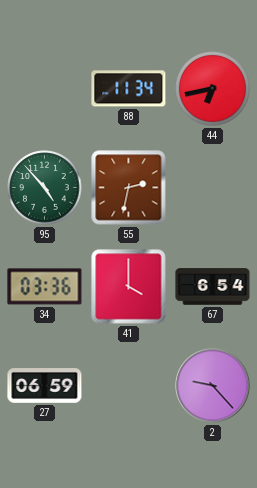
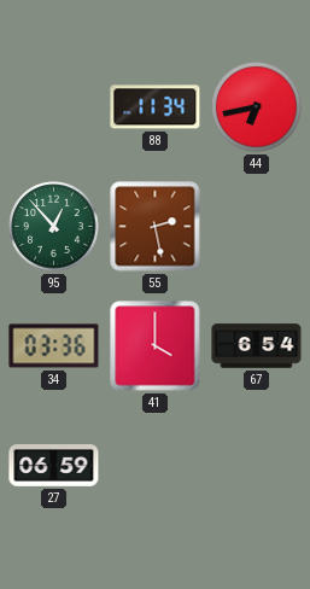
95: 4:53 -> 12:53
55: 2:32 -> 2:28
2: 9:23 -> none
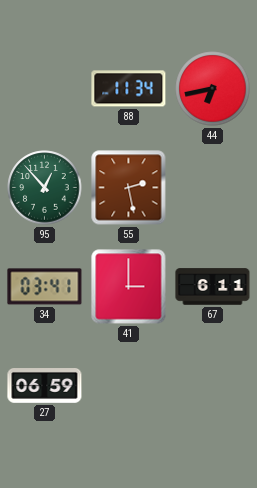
34: 03:36 -> 03:41
41: 4:00 -> 3:00
67: 6:54 -> 6:11
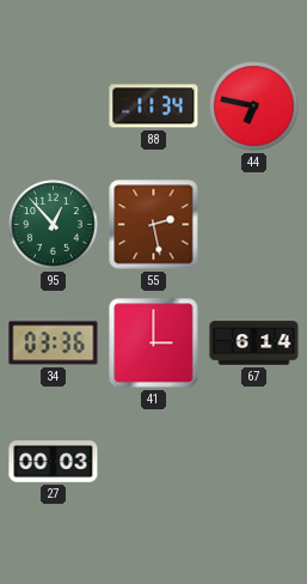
44: 6:43 -> 6:47
34: 03:41 -> 03:36
67: 6:11 -> 6:14
27: 06:59 -> 00:03
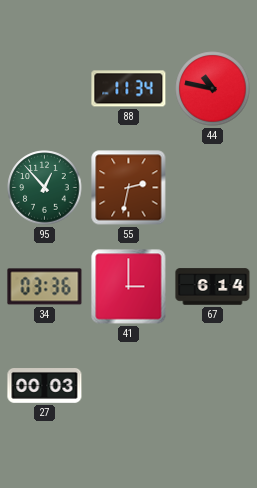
44: 6:47 -> 10:47
55: 2:28 -> 2:32
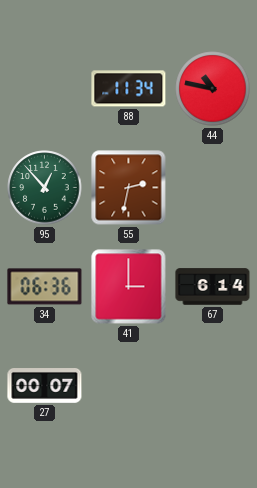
34: 03:36 -> 06:36
27: 00:03 -> 00:07
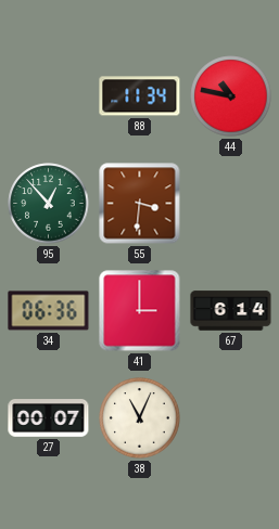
55: 2:32 -> 3:31
38: none -> 11:04
